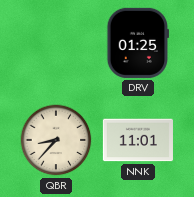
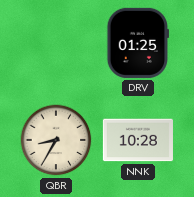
QBR: 8:37 -> 8:35
NNK: 11:01 -> 10:28
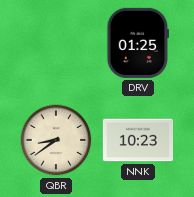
QBR: 8:35 -> 8:39
NNK: 10:28 -> 10:23
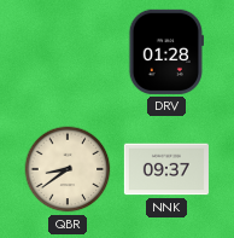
DRV: 01:25 -> 01:28
NNK: 10:23 -> 09:37
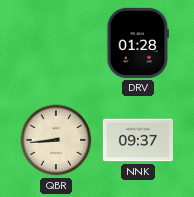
QBR: 8:39 -> 8:44
